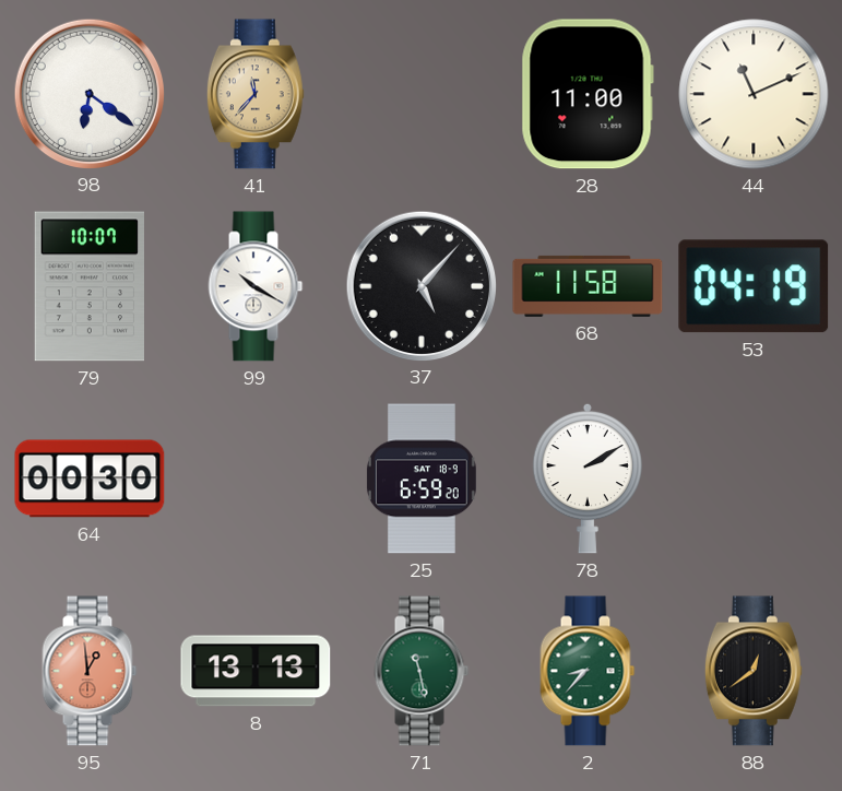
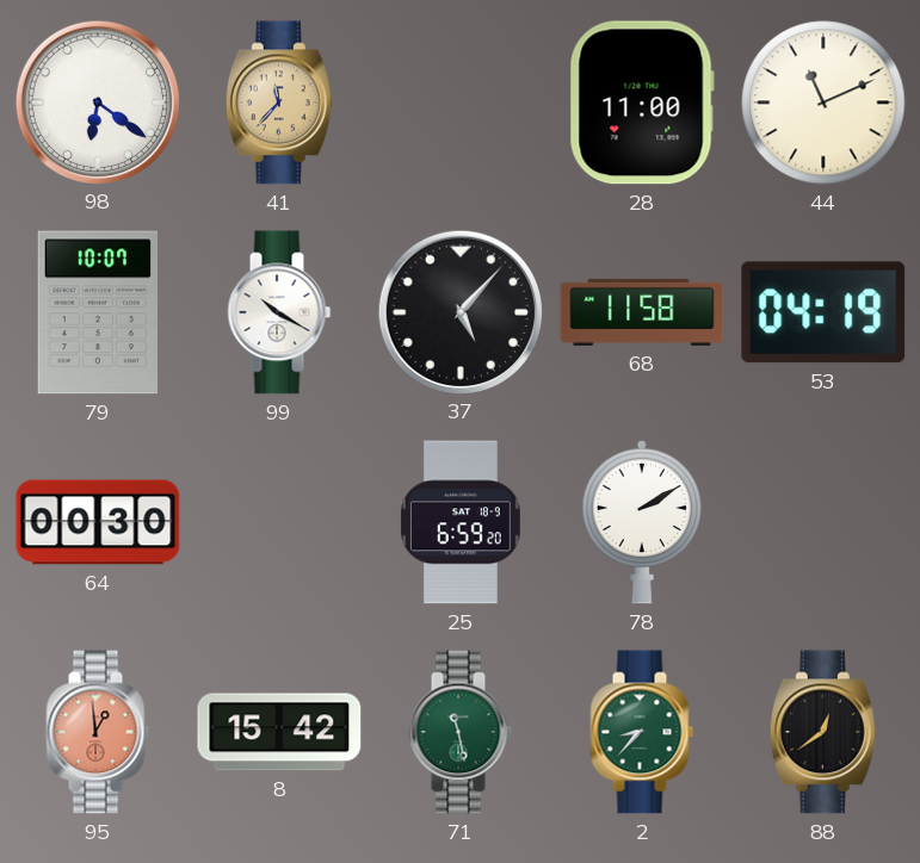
8: 13:13 -> 15:42
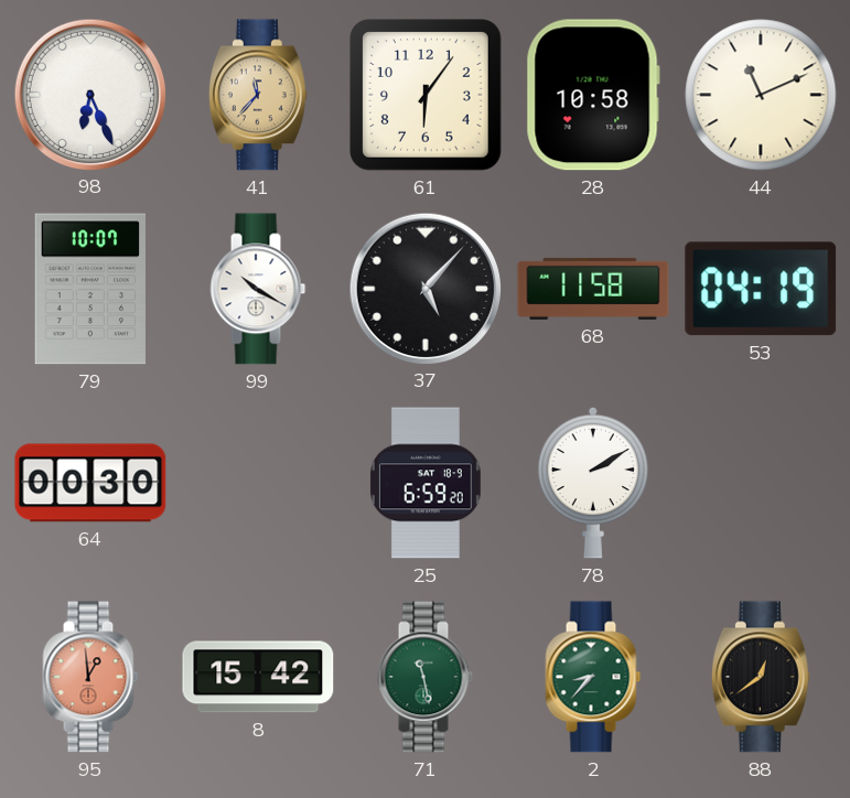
98: 6:21 -> 6:26
61: none -> 6:06
28: 11:00 -> 10:58
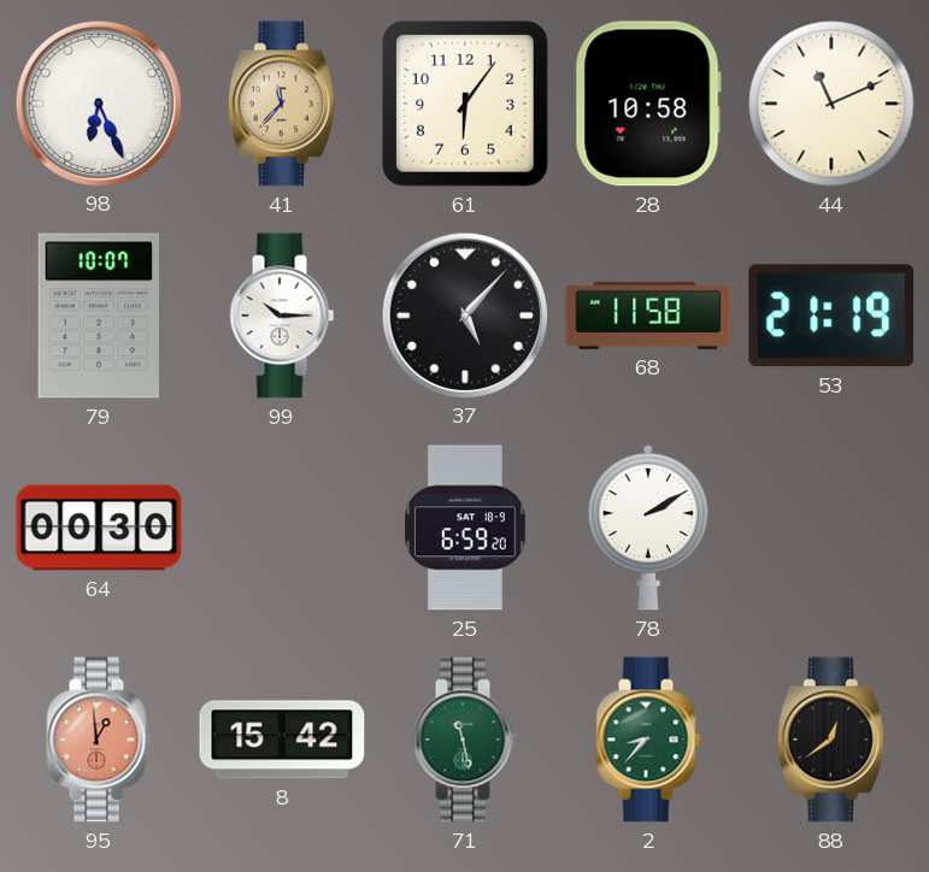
99: 10:20 -> 10:15
53: 04:19 -> 21:19
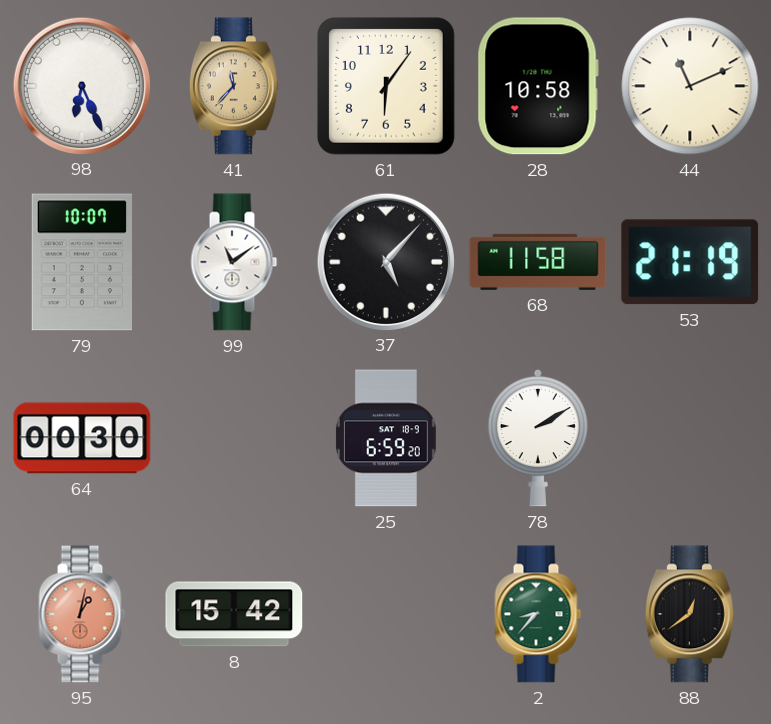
99: 10:15 -> 11:09
95: 12:59 -> 1:02
71: 11:28 -> none
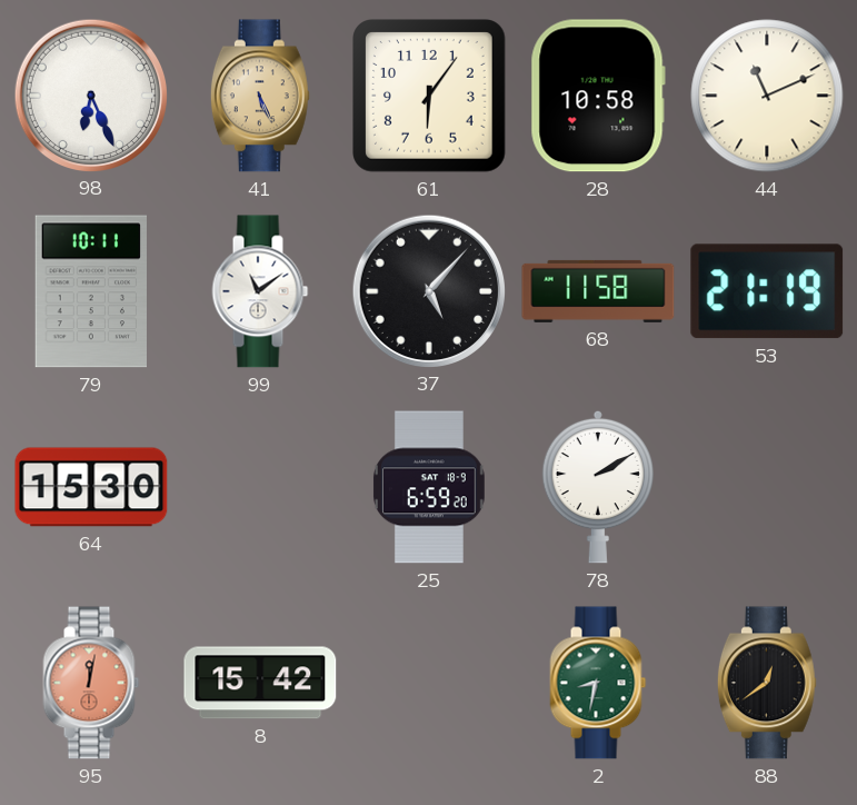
41: 11:37 -> 5:26
79: 10:07 -> 10:11
64: 00:30 -> 15:30
95: 1:02 -> 12:02
2: 8:37 -> 8:32
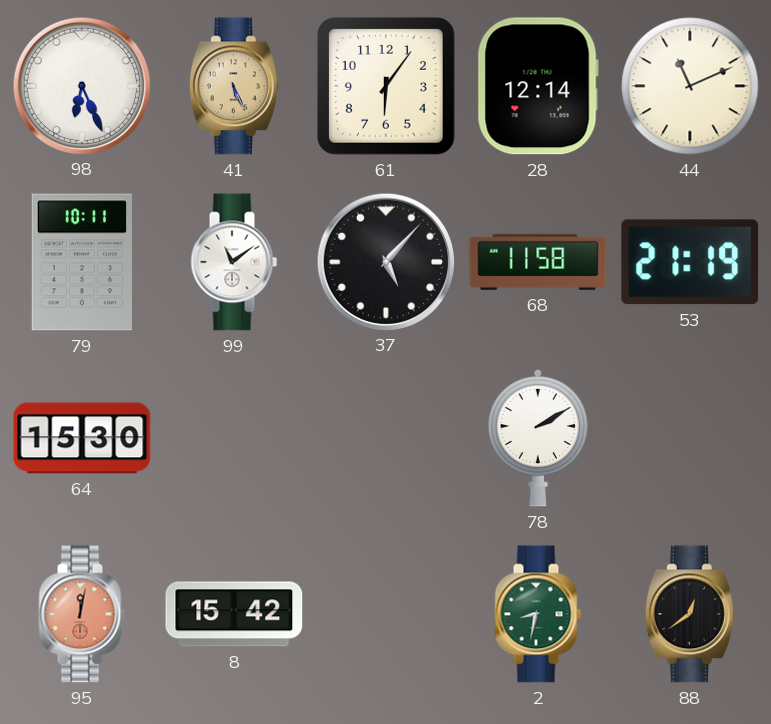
28: 10:58 -> 12:14
25: 6:59 -> none
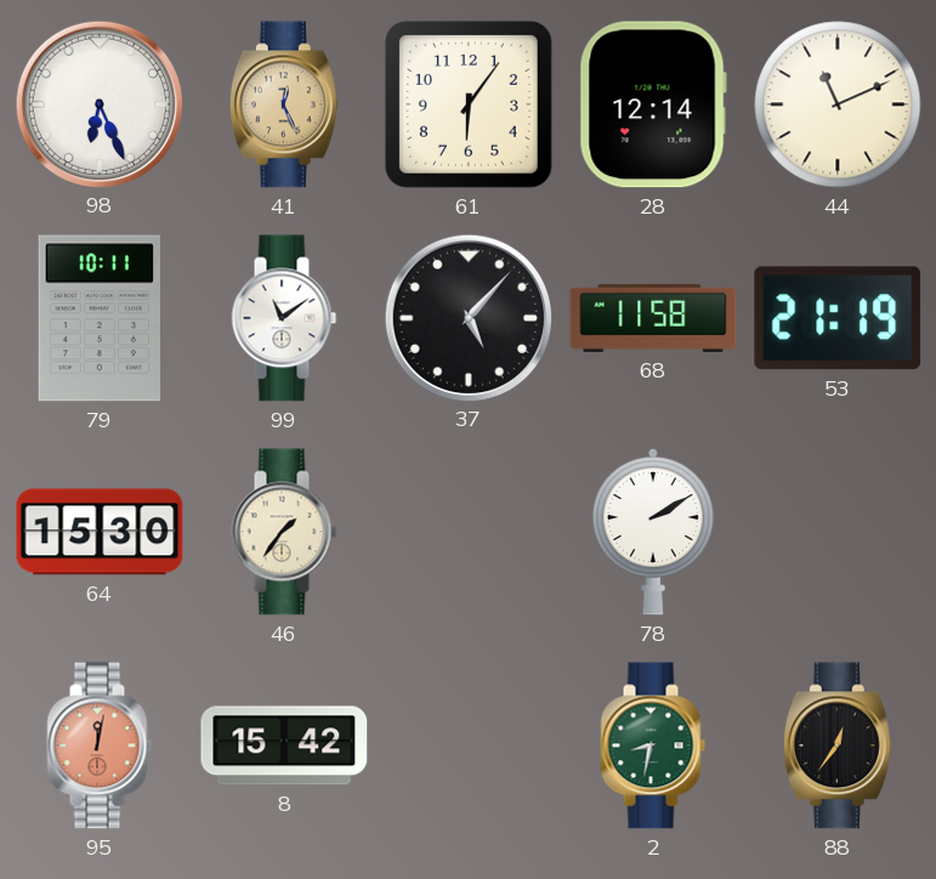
41: 5:26 -> 12:26
46: none -> 1:36
88: 12:39 -> 12:36
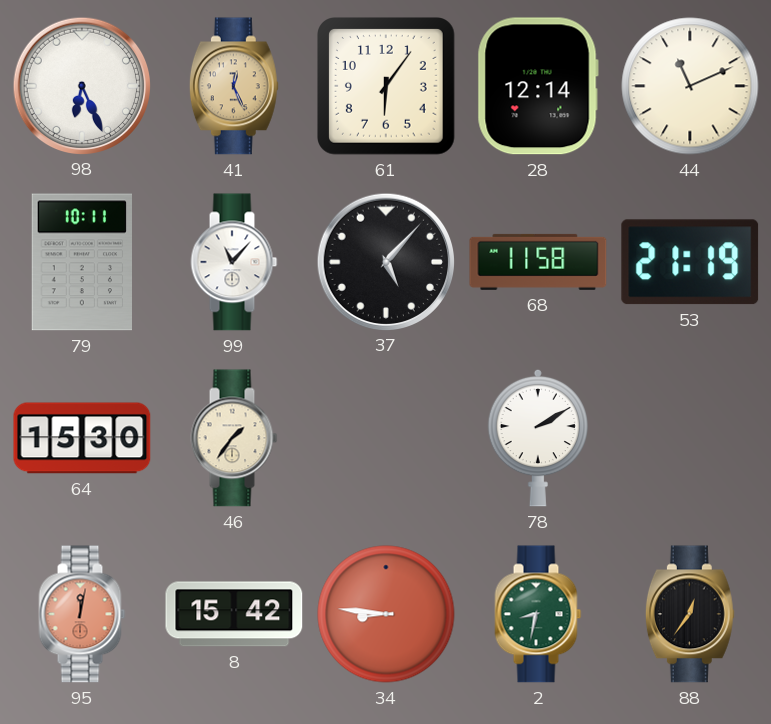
99: 11:09 -> 11:07
34: none -> 8:46
